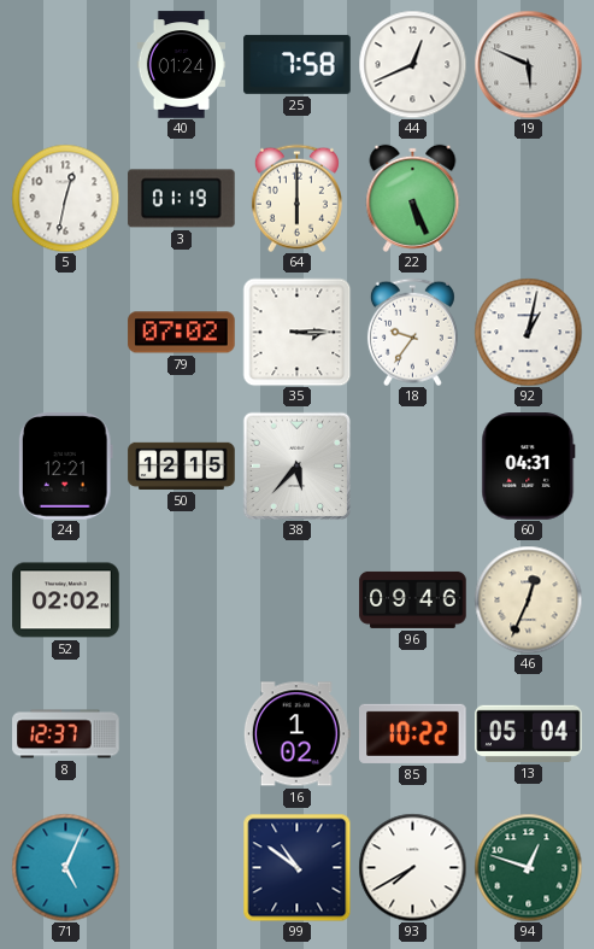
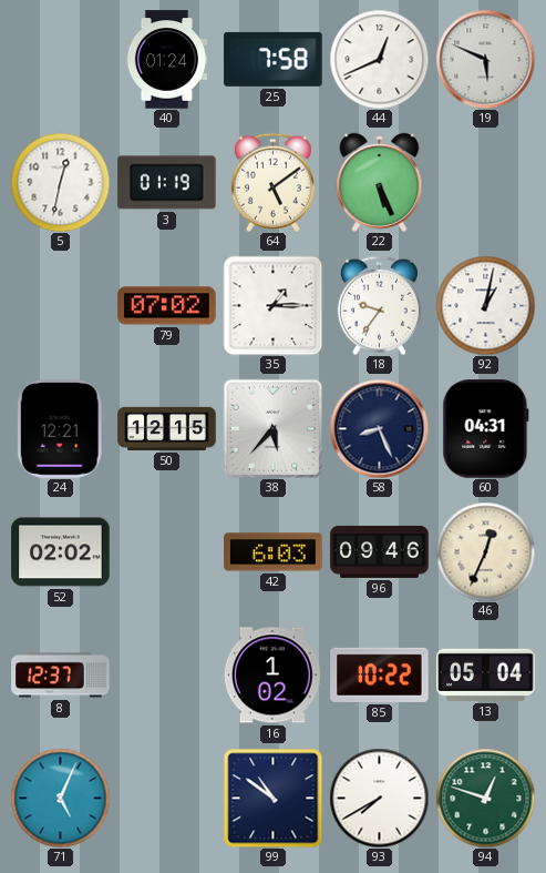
64: 6:00 -> 5:09
35: 3:15 -> 1:15
58: none -> 8:26
42: none -> 6:03
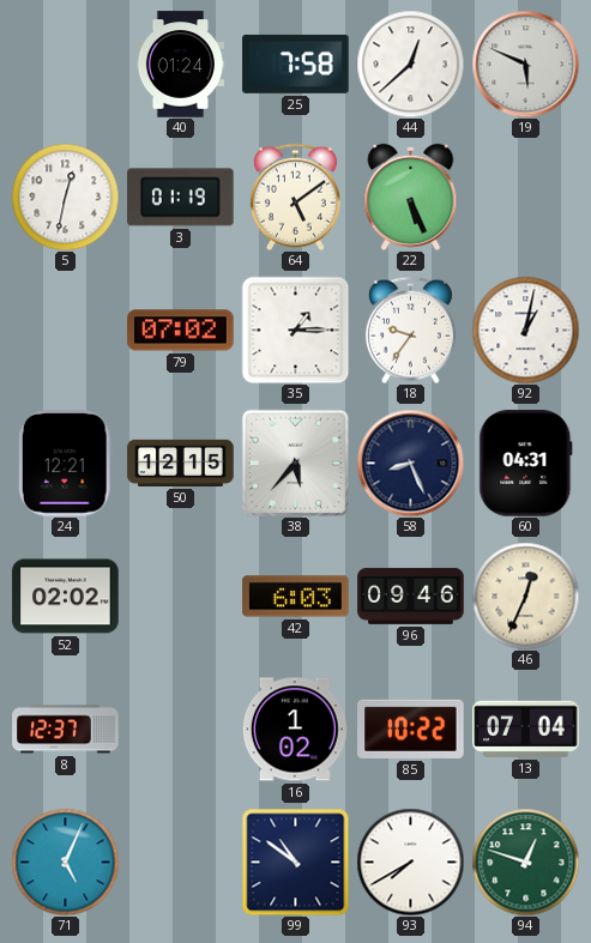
44: 12:41 -> 12:38
13: 05:04 -> 07:04
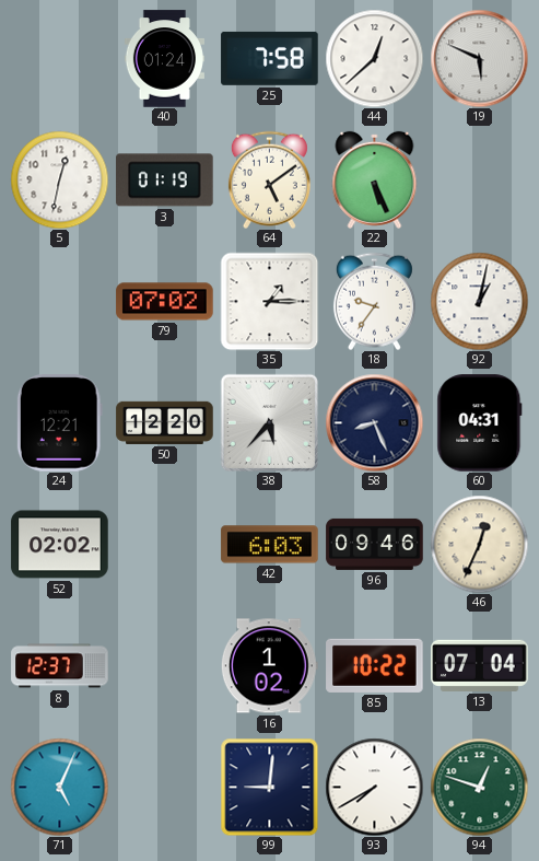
50: 12:15 -> 12:20
99: 10:51 -> 9:01
